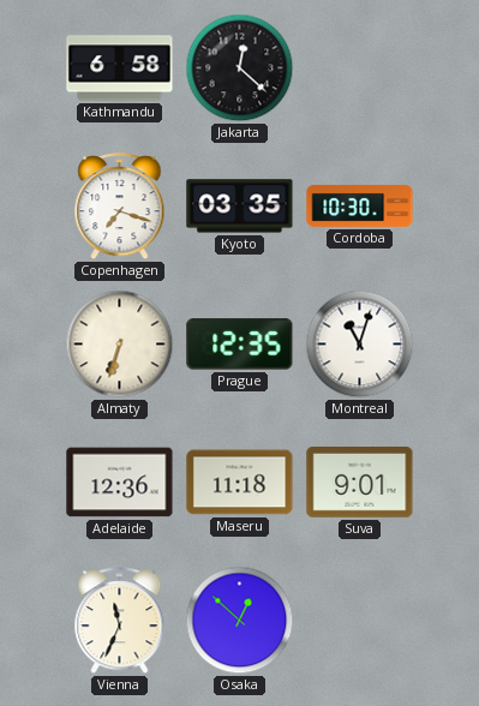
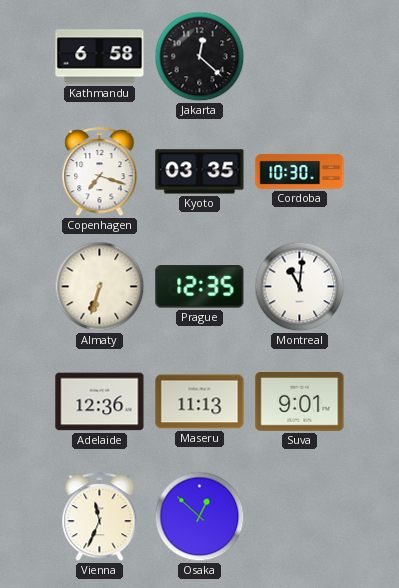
Montreal: 11:03 -> 11:01
Maseru: 11:18 -> 11:13
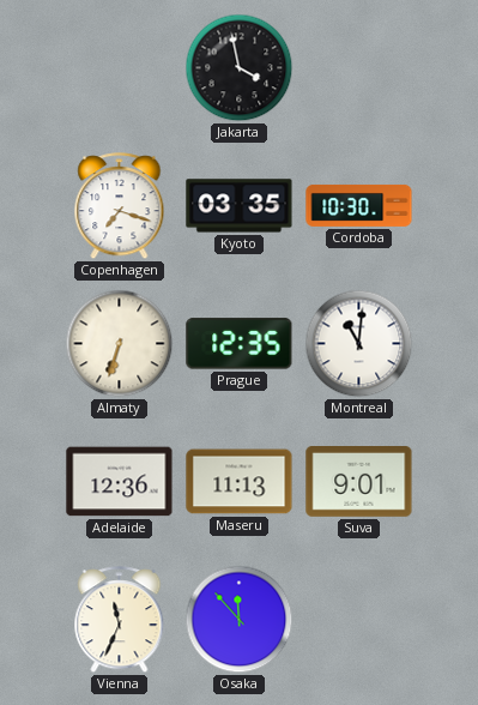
Kathmandu: 6:58 -> none
Jakarta: 12:22 -> 3:58
Osaka: 12:52 -> 11:53
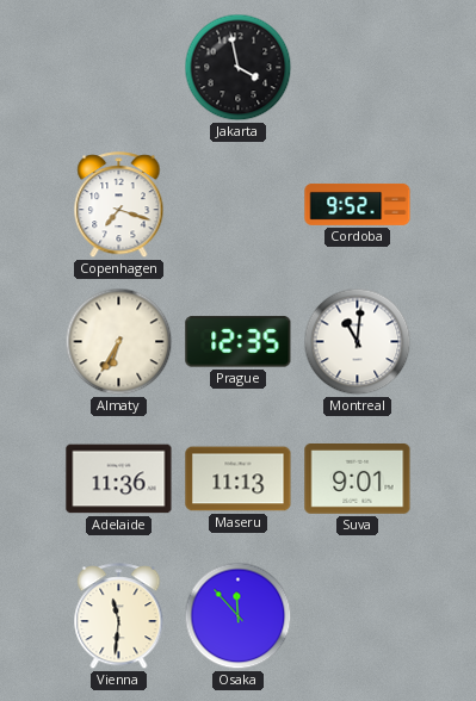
Kyoto: 03:35 -> none
Cordoba: 10:30 -> 9:52
Almaty: 6:33 -> 6:35
Adelaide: 12:36 -> 11:36
Vienna: 11:34 -> 11:31
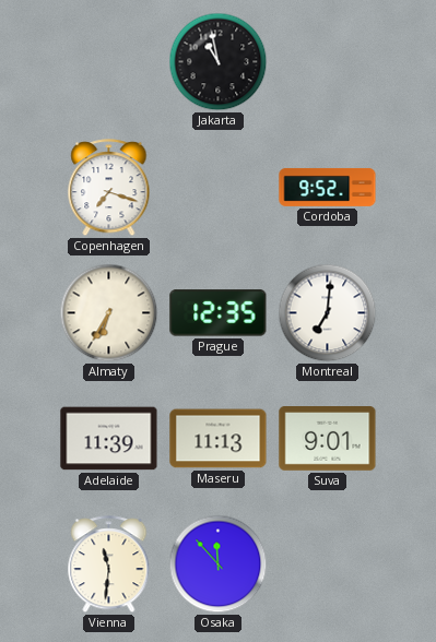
Jakarta: 3:58 -> 10:58
Montreal: 11:01 -> 7:01
Adelaide: 11:36 -> 11:39
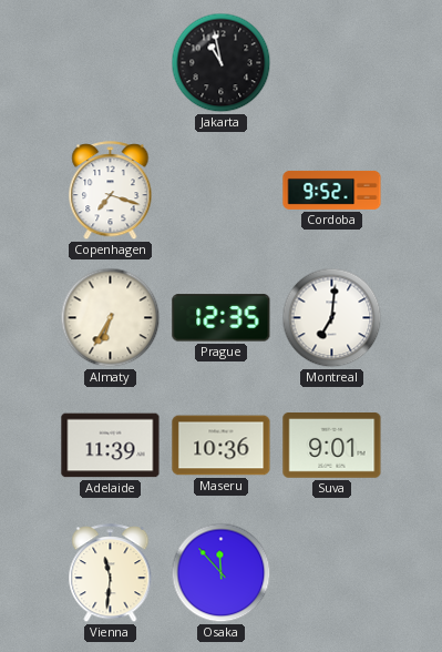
Maseru: 11:13 -> 10:36
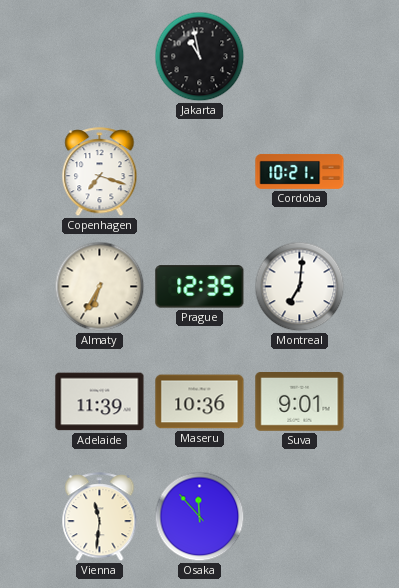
Cordoba: 9:52 -> 10:21
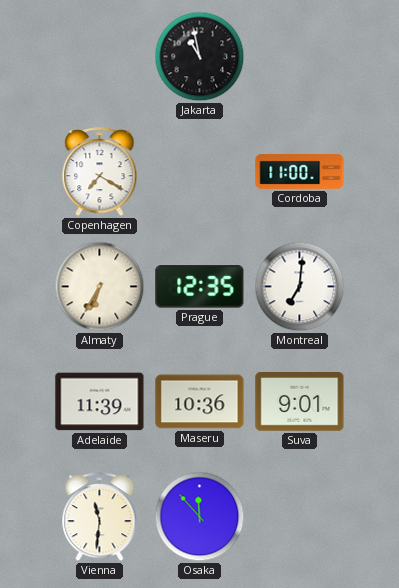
Copenhagen: 7:18 -> 7:20
Cordoba: 10:21 -> 11:00
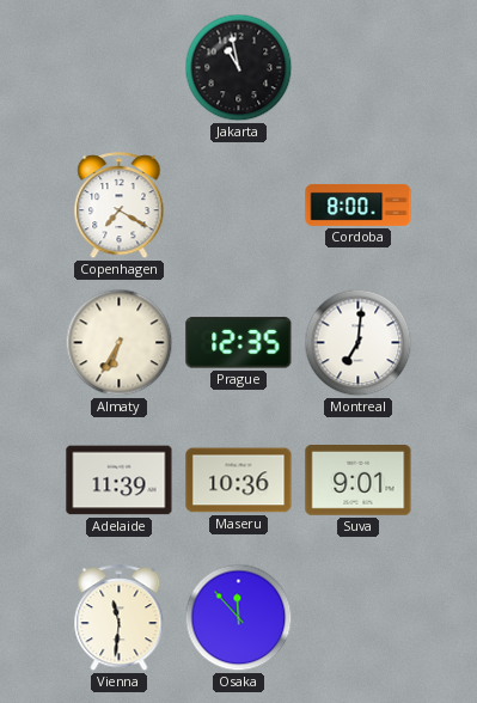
Cordoba: 11:00 -> 8:00
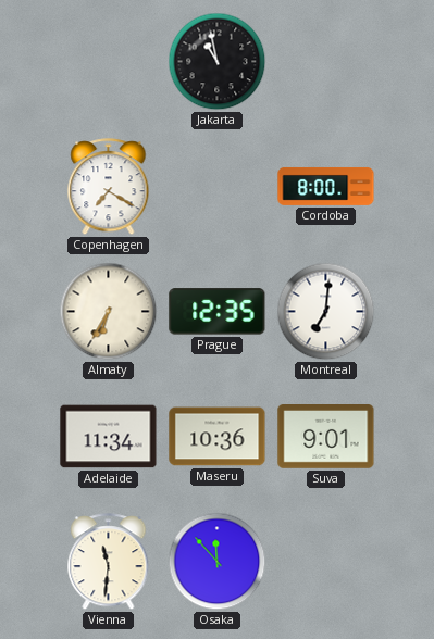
Adelaide: 11:39 -> 11:34
